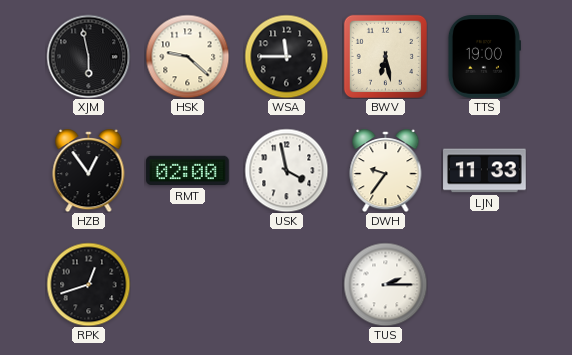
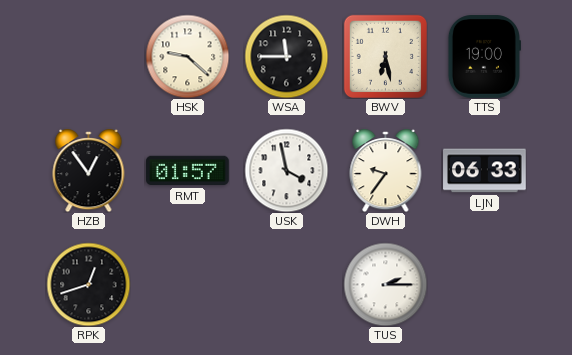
XJM: 5:58 -> none
RMT: 02:00 -> 01:57
LJN: 11:33 -> 06:33
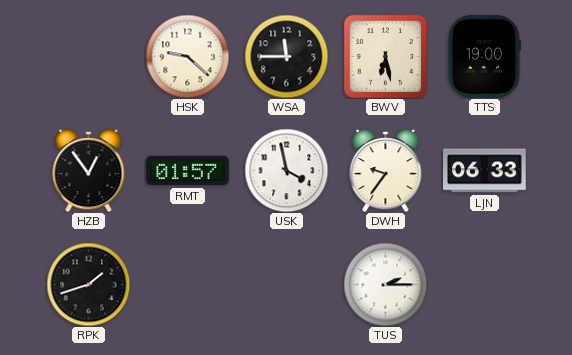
RPK: 12:42 -> 1:42
